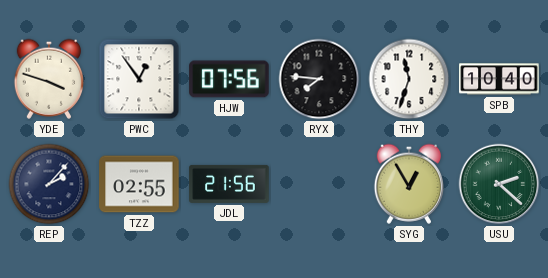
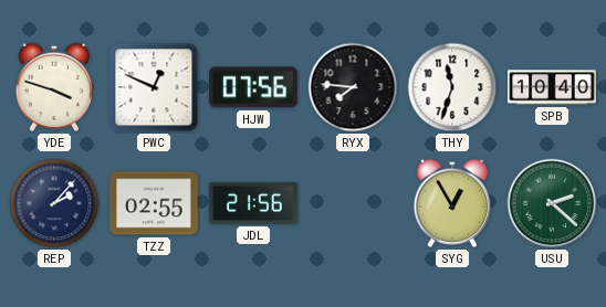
PWC: 12:54 -> 12:49
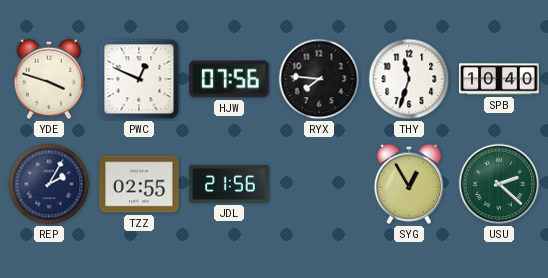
REP: 2:07 -> 2:05
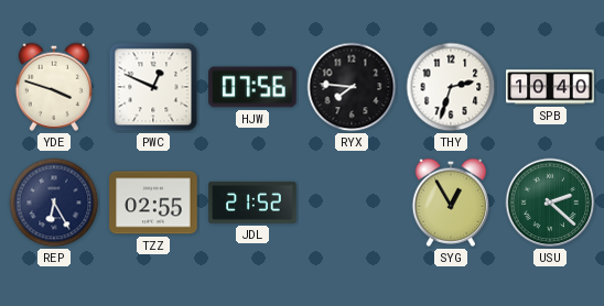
THY: 11:33 -> 2:33
REP: 2:05 -> 6:25
JDL: 21:56 -> 21:52
